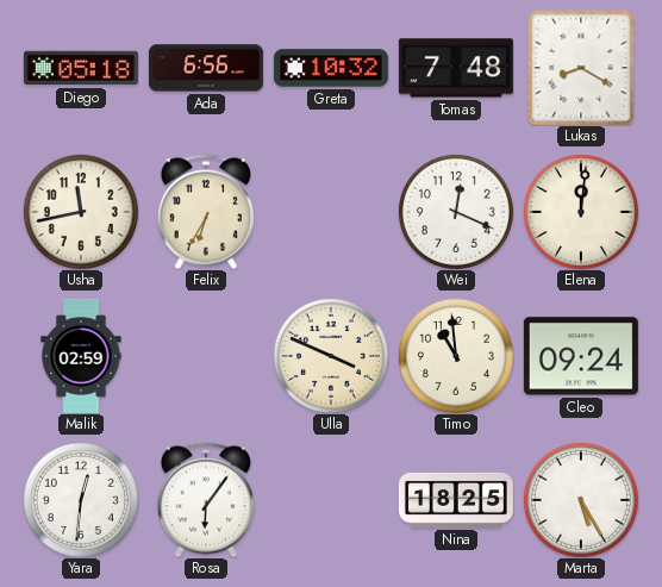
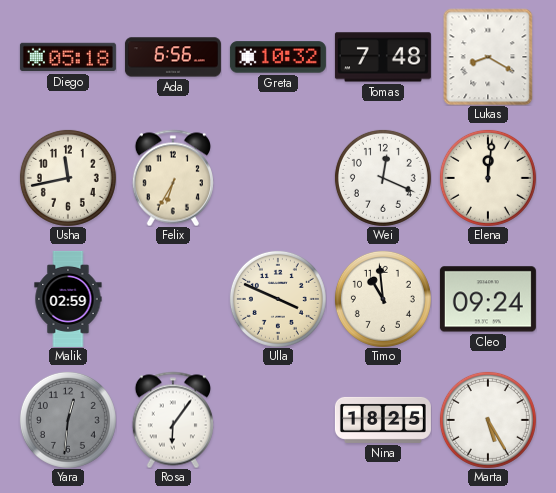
Yara dial: white -> grey
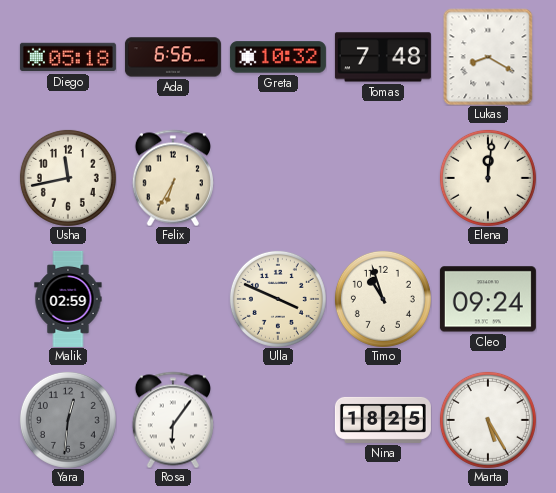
Wei: 12:19 -> none
Timo: 10:59 -> 10:57
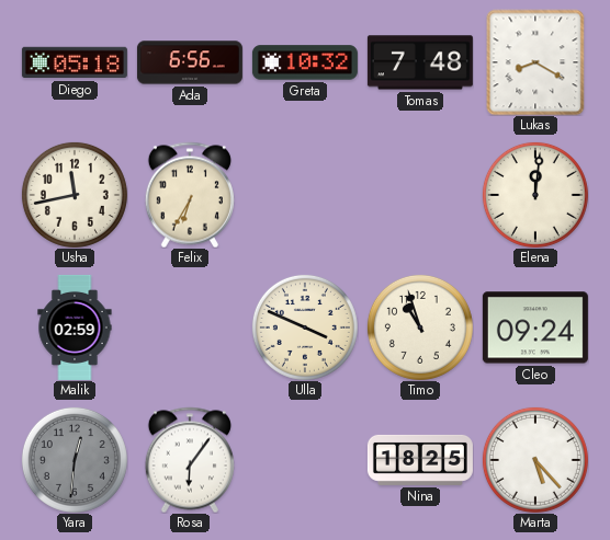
Marta: 5:25 -> 5:23
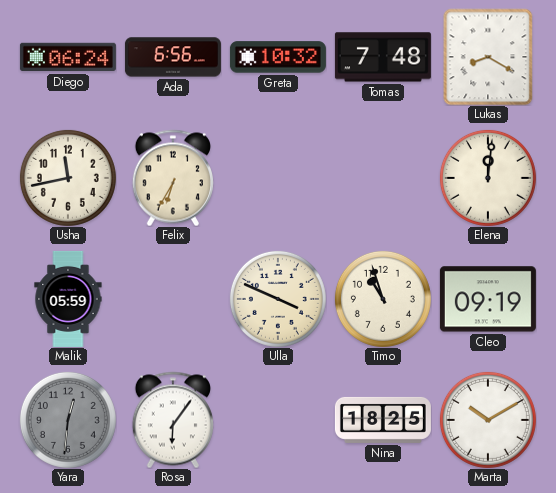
Diego: 05:18 -> 06:24
Malik: 02:59 -> 05:59
Cleo: 09:24 -> 09:19
Marta: 5:23 -> 10:10
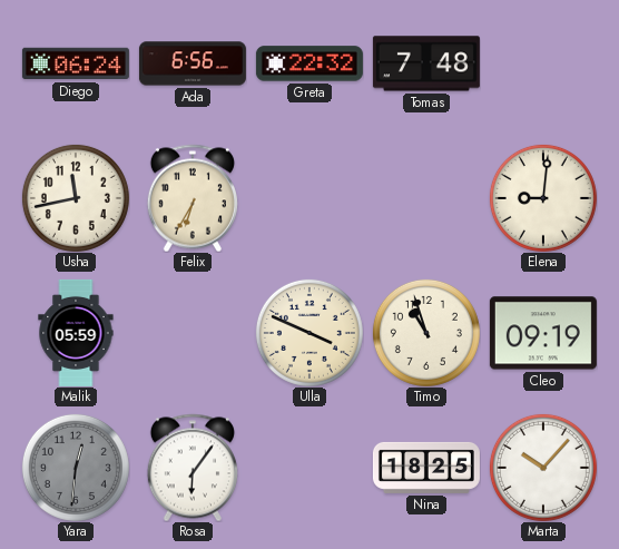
Greta: 10:32 -> 22:32
Lukas: 8:20 -> none
Elena: 12:01 -> 9:01
Marta: 10:10 -> 10:07
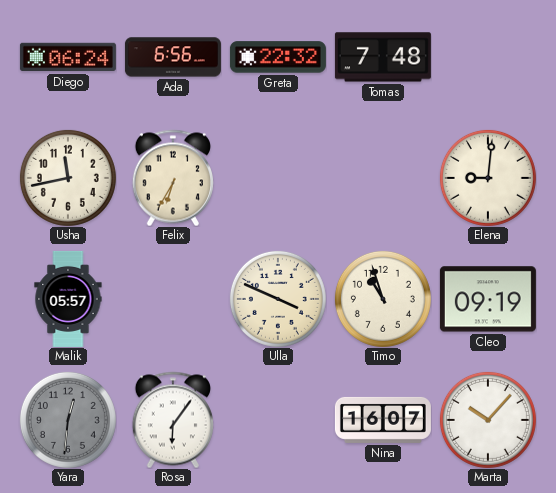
Malik: 05:59 -> 05:57
Nina: 18:25 -> 16:07
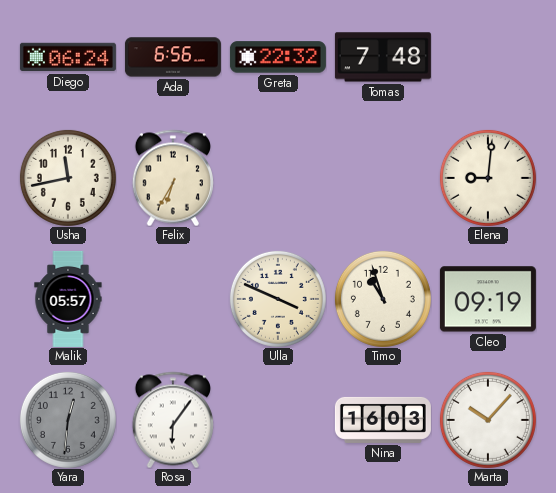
Nina: 16:07 -> 16:03
